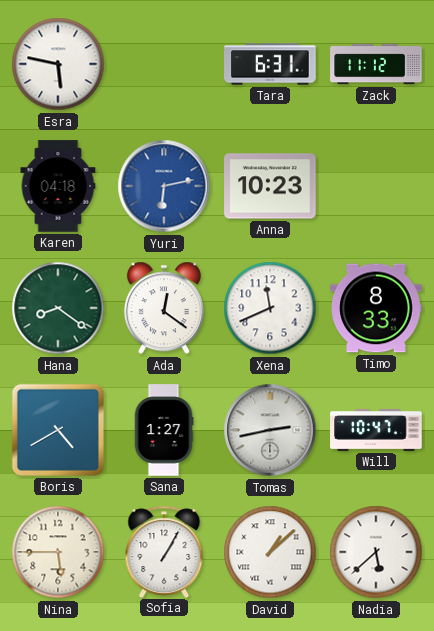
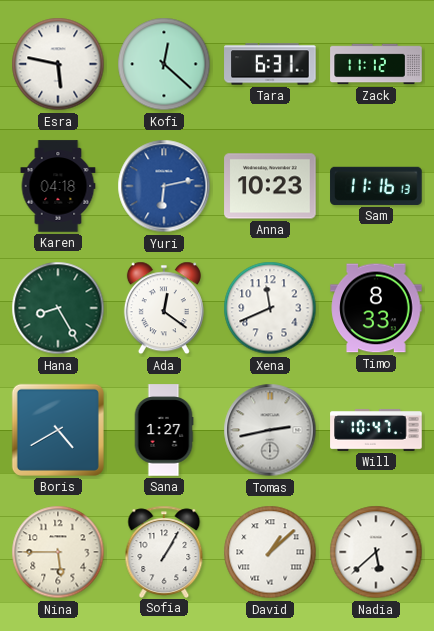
Kofi: none -> 12:22
Sam: none -> 11:16
Hana: 8:21 -> 8:25
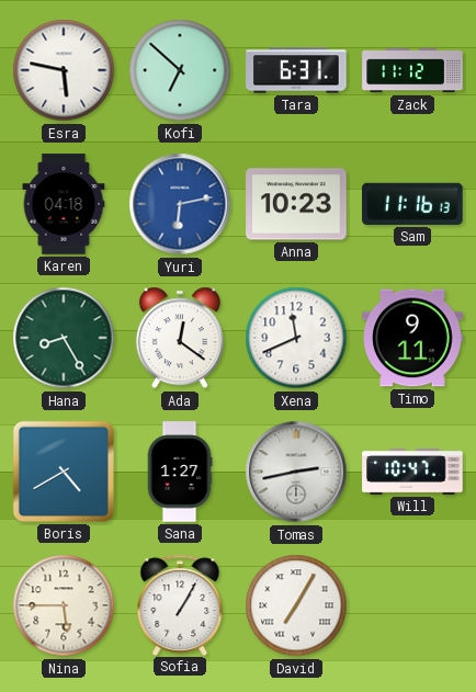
Kofi: 12:22 -> 6:52
Timo: 8:33 -> 9:11
David: 1:08 -> 7:05
Nadia: 5:38 -> none
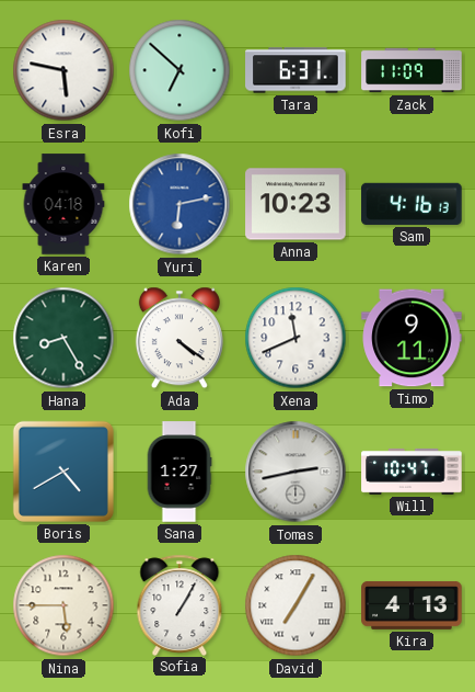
Zack: 11:12 -> 11:09
Sam: 11:16 -> 4:16
Ada: 12:21 -> 4:21
Kira: none -> 4:13
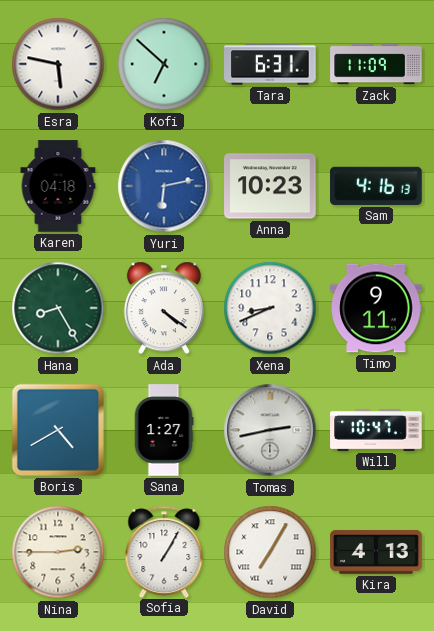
Xena: 11:41 -> 8:41
Nina: 5:45 -> 2:45
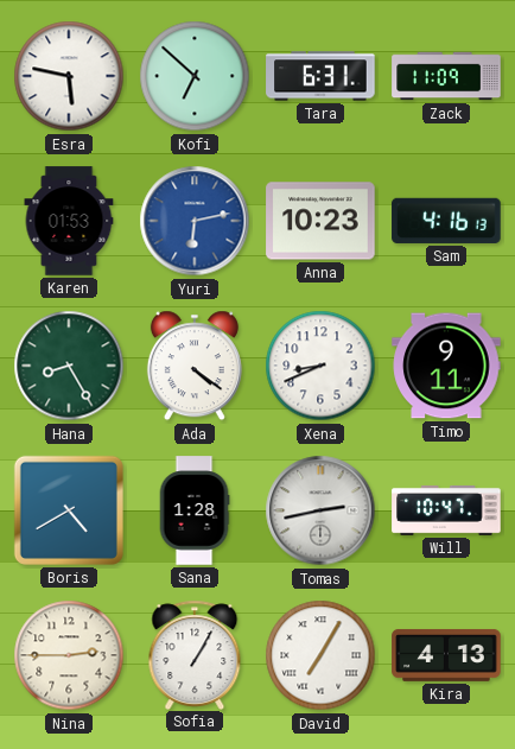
Karen: 04:18 -> 01:53
Sana: 1:27 -> 1:28
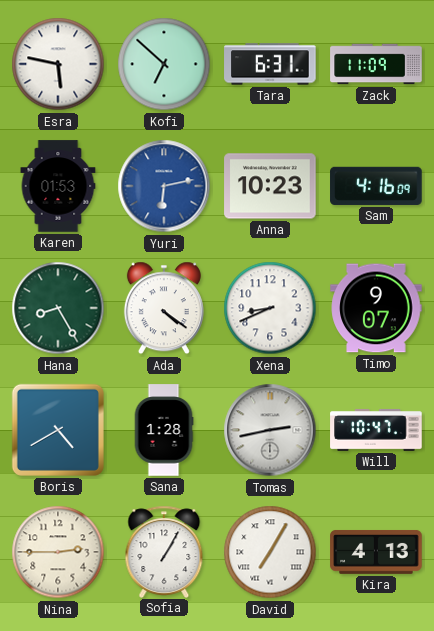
Sam: 4:16:13 -> 4:16:09
Timo: 9:11 -> 9:07
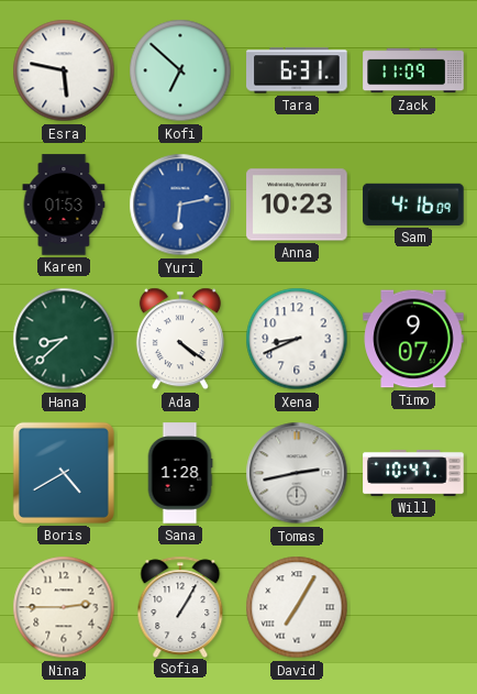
Hana: 8:25 -> 8:38
Kira: 4:13 -> none
